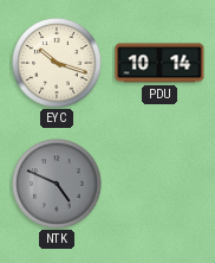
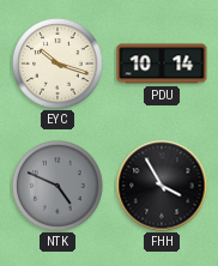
FHH: none -> 3:55
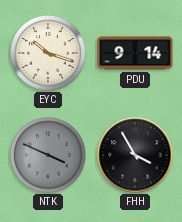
PDU: 10:14 -> 9:14
NTK: 4:49 -> 3:49
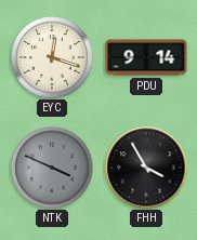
EYC: 10:18 -> 12:18
